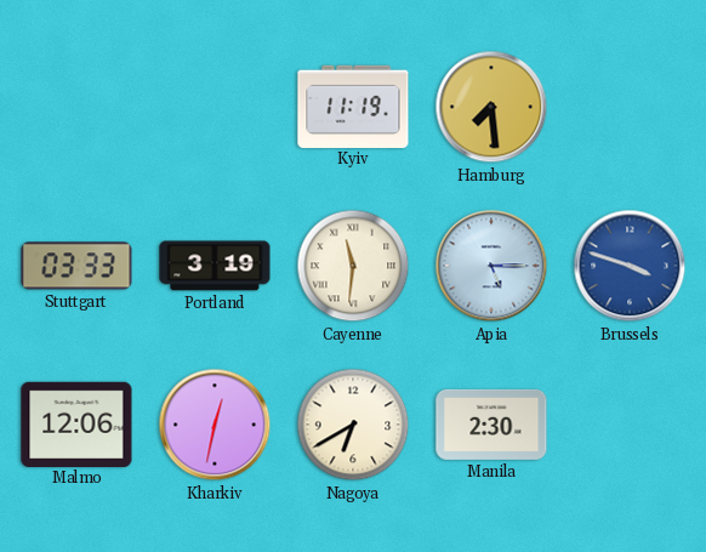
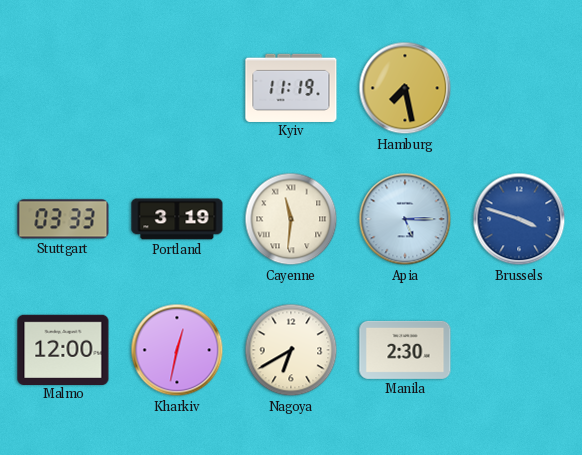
Hamburg: 7:29 -> 7:28
Malmo: 12:06 -> 12:00
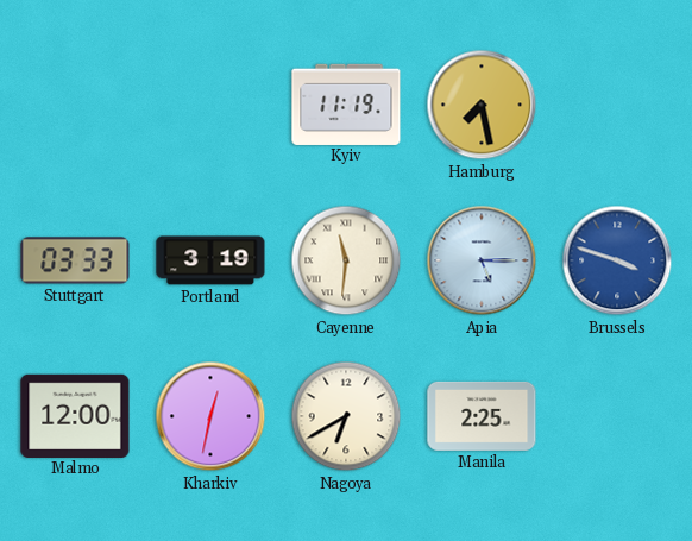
Manila: 2:30 -> 2:25
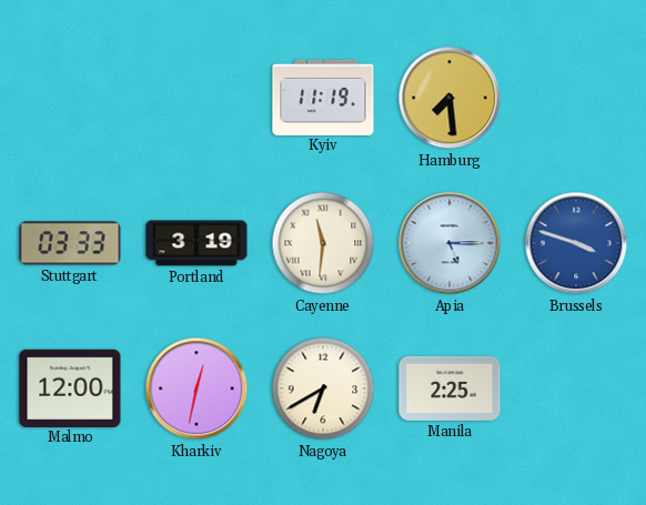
Hamburg: 7:28 -> 7:29
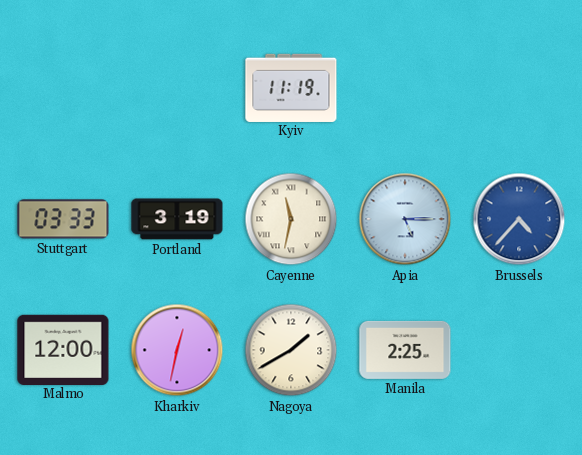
Hamburg: 7:29 -> none
Cayenne: 11:31 -> 11:32
Brussels: 3:48 -> 4:37
Nagoya: 6:40 -> 1:40
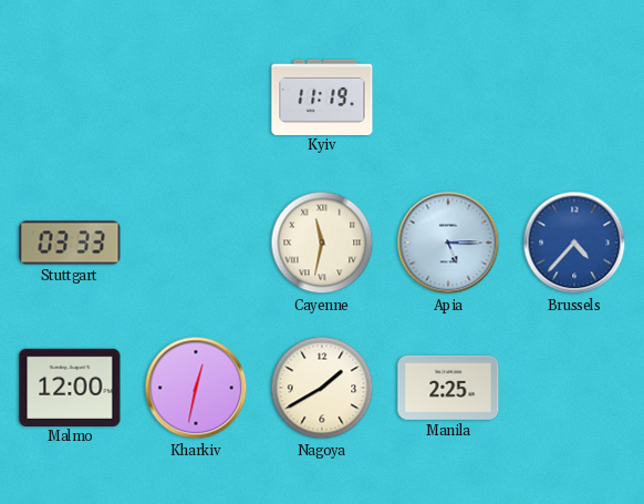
Portland: 3:19 -> none
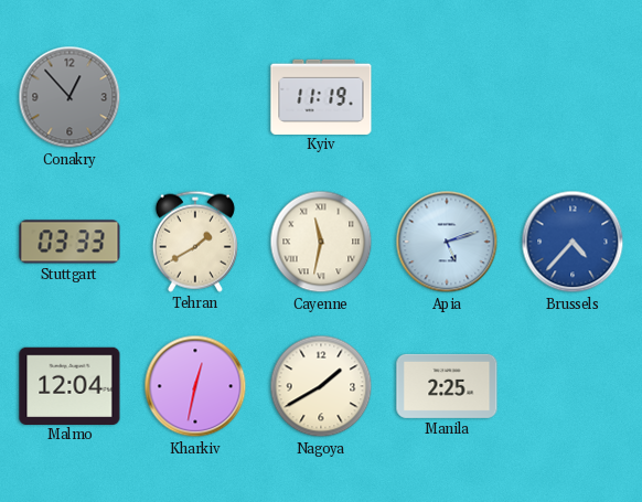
Conakry: none -> 12:53
Tehran: none -> 1:40
Apia: 5:15 -> 5:12
Malmo: 12:00 -> 12:04
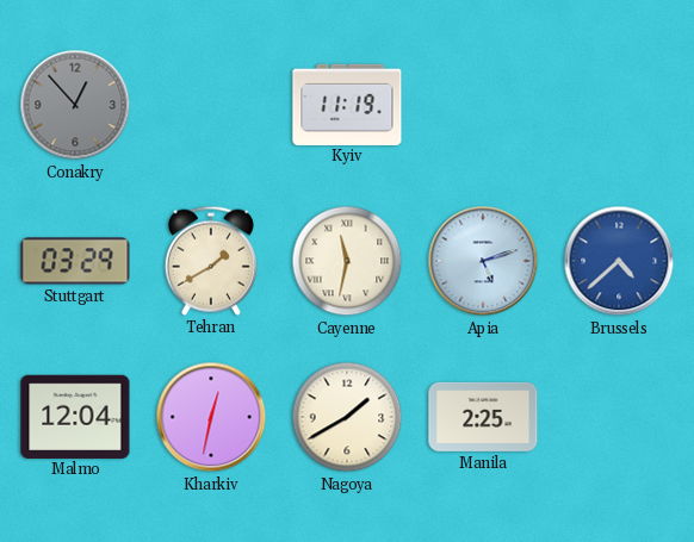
Stuttgart: 03:33 -> 03:29
Brussels: 4:37 -> 4:38
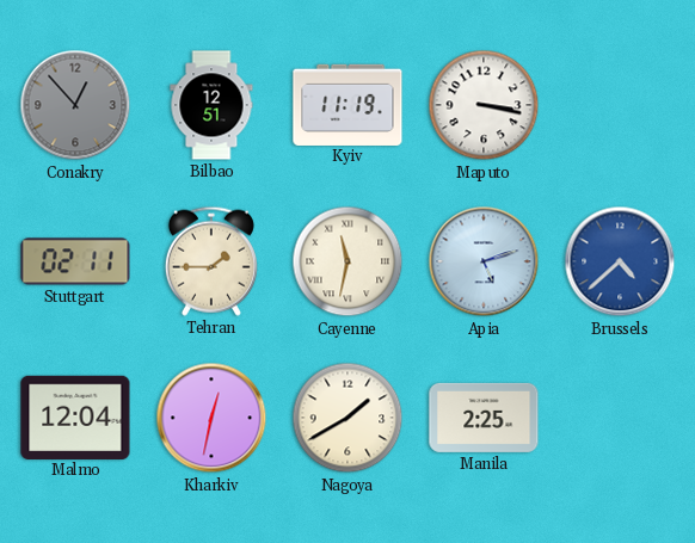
Bilbao: none -> 12:51
Maputo: none -> 3:17
Stuttgart: 03:29 -> 02:11
Tehran: 1:40 -> 1:45
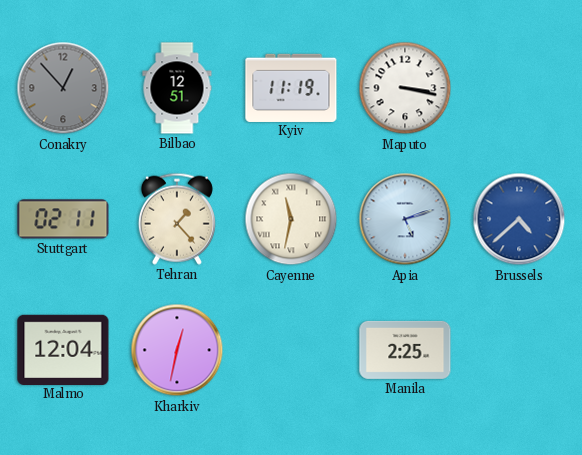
Tehran: 1:45 -> 1:23
Nagoya: 1:40 -> none
